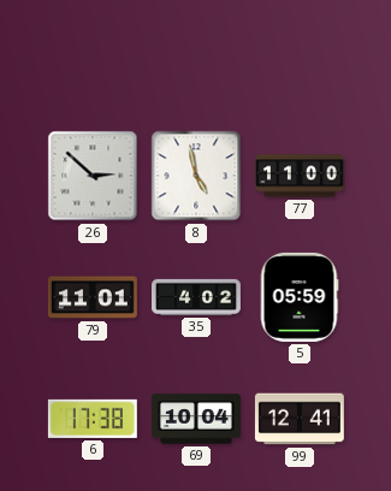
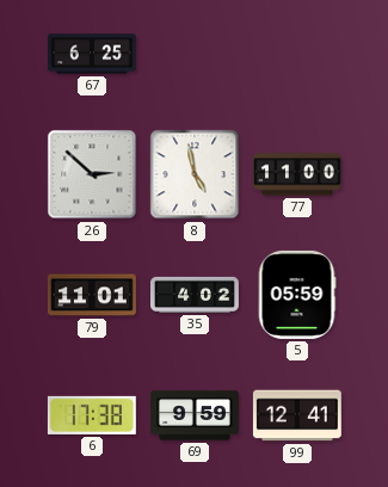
67: none -> 6:25
69: 10:04 -> 9:59
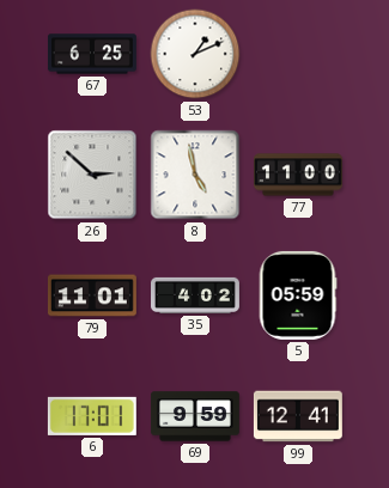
53: none -> 1:11
6: 17:38 -> 17:01
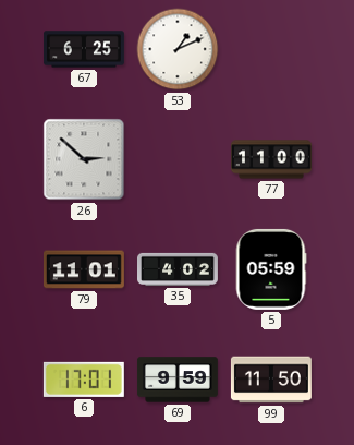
8: 4:58 -> none
99: 12:41 -> 11:50
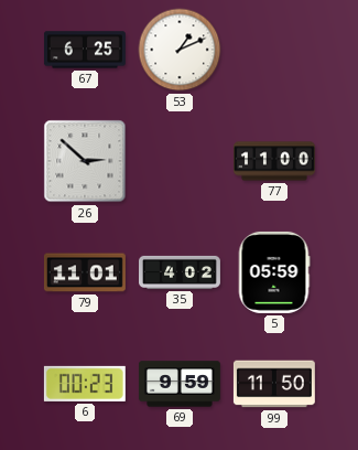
6: 17:01 -> 00:23
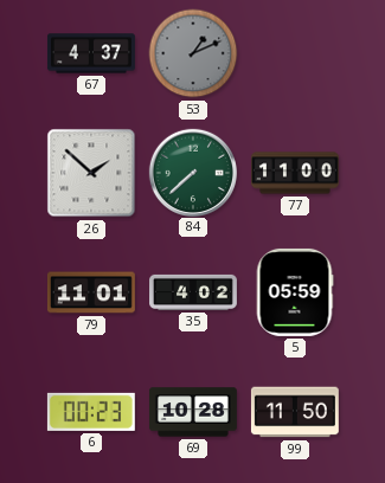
67: 6:25 -> 4:37
53 dial: white -> grey
26: 2:52 -> 1:52
84: none -> 7:38
69: 9:59 -> 10:28
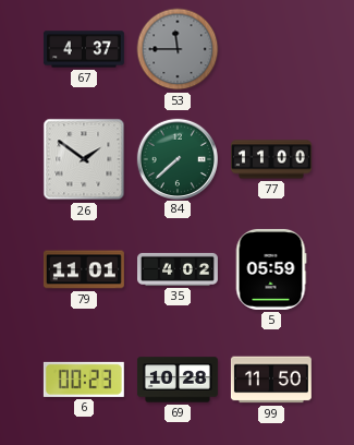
53: 1:11 -> 11:45
26: 1:52 -> 1:51
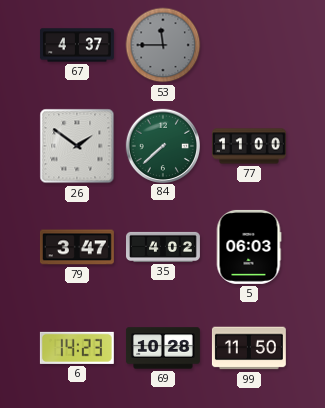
79: 11:01 -> 3:47
5: 05:59 -> 06:03
6: 00:23 -> 14:23
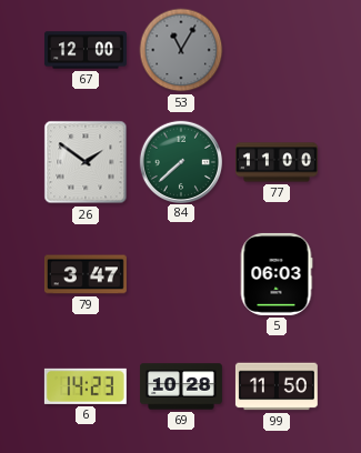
67: 4:37 -> 12:00
53: 11:45 -> 11:05
35: 4:02 -> none
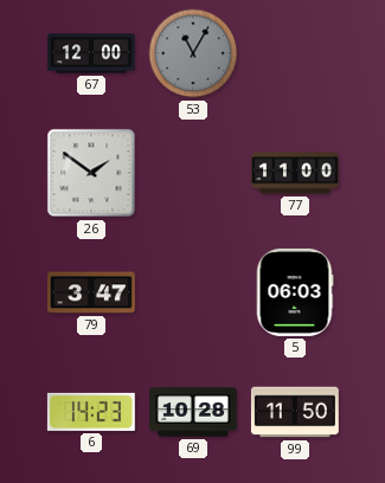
84: 7:38 -> none
